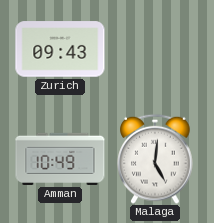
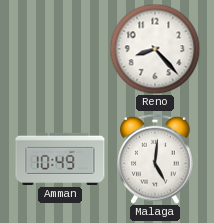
Zurich: 09:43 -> none
Reno: none -> 8:23
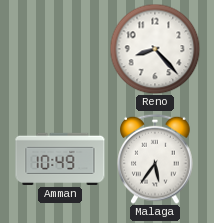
Malaga: 5:01 -> 5:36
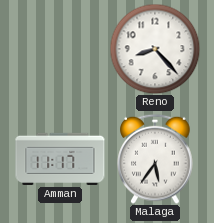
Amman: 10:49 -> 11:17
